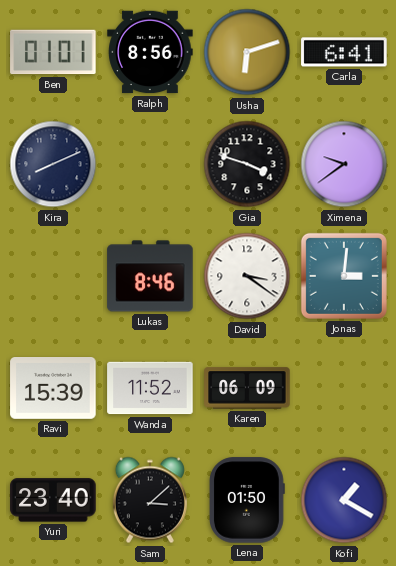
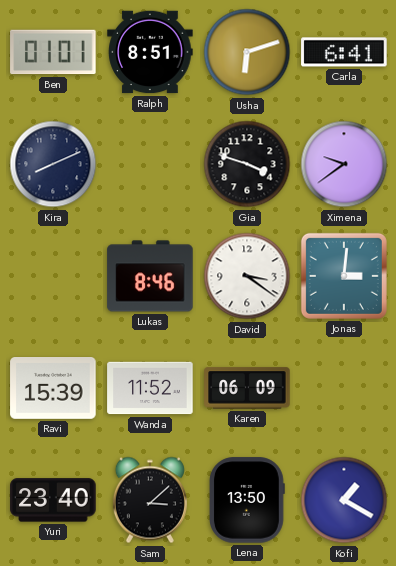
Ralph: 8:56 -> 8:51
Lena: 01:50 -> 13:50
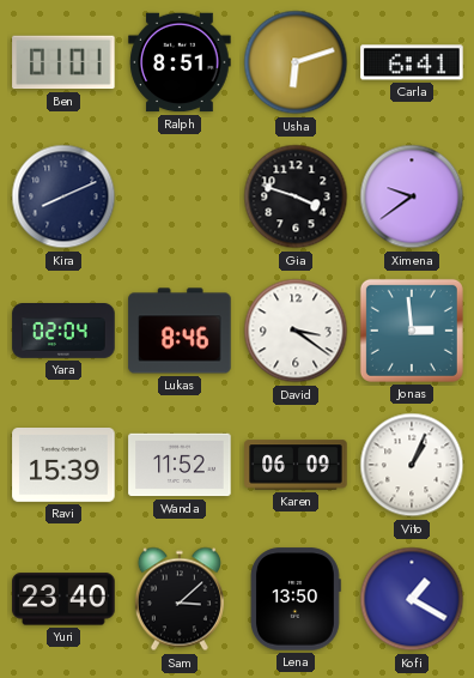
Yara: none -> 02:04
Jonas: 3:01 -> 2:59
Vito: none -> 1:04
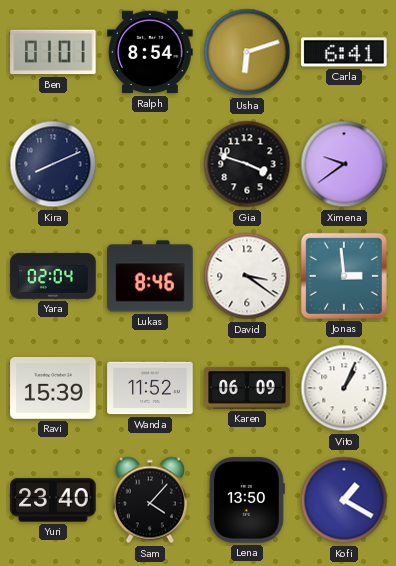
Ralph: 8:51 -> 8:54
Sam: 3:08 -> 4:07
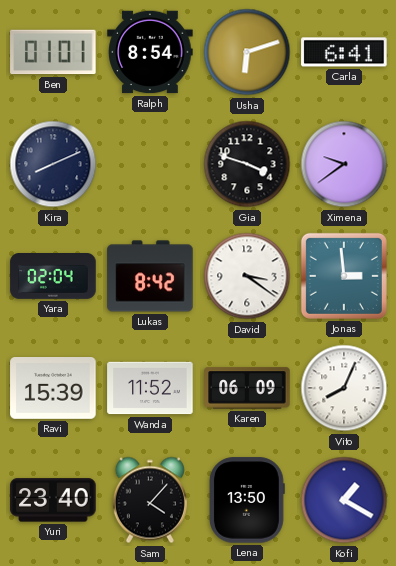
Lukas: 8:46 -> 8:42
Vito: 1:04 -> 8:04
